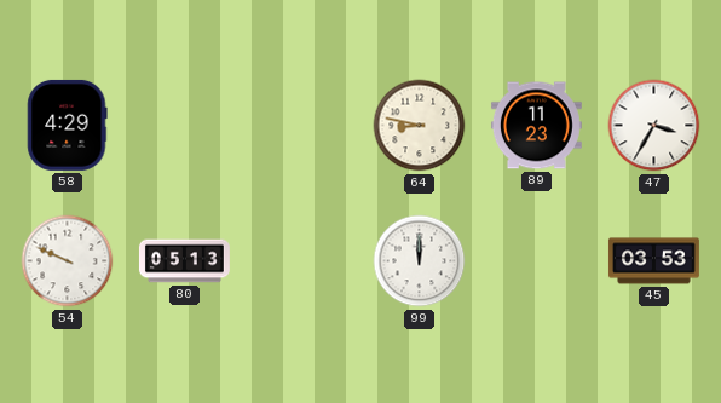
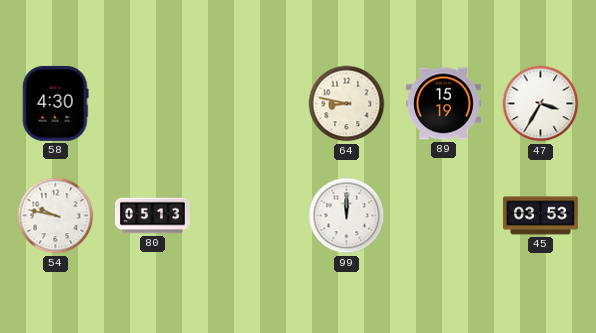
58: 4:29 -> 4:30
89: 11:23 -> 15:19
54: 9:49 -> 9:47
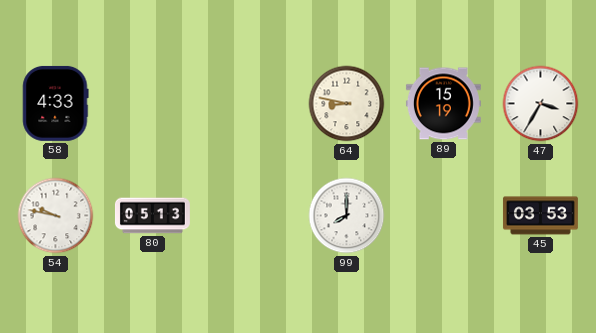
58: 4:30 -> 4:33
99: 12:00 -> 8:00
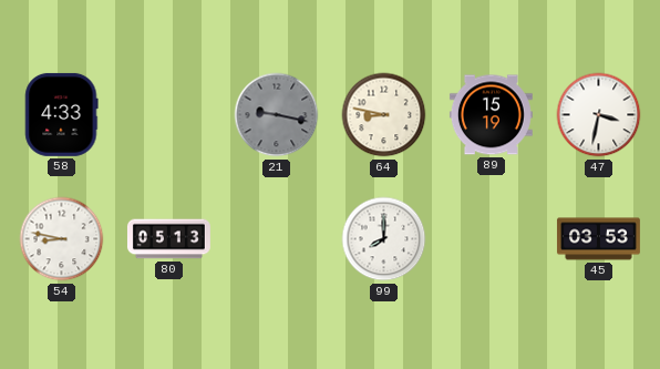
21: none -> 9:17
47: 3:35 -> 3:32
54: 9:47 -> 8:47
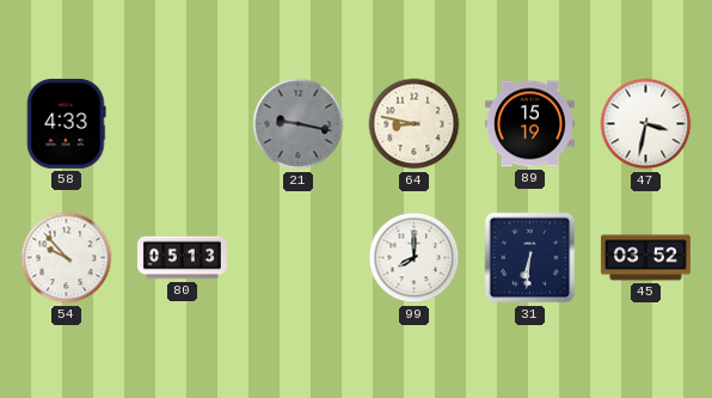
54: 8:47 -> 9:53
31: none -> 6:31
45: 03:53 -> 03:52
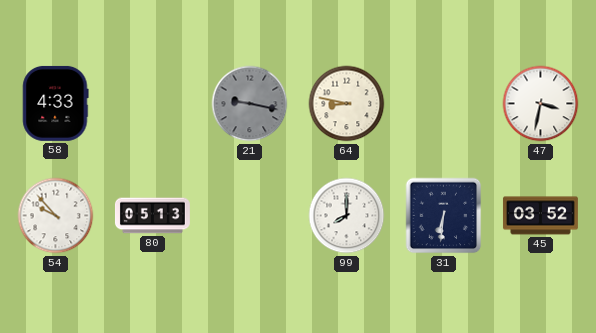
89: 15:19 -> none
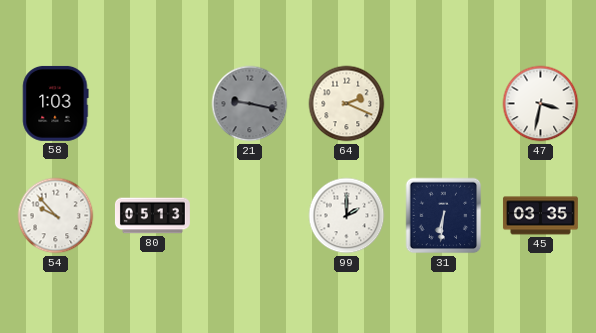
58: 4:33 -> 1:03
64: 8:47 -> 2:19
99: 8:00 -> 2:00
45: 03:52 -> 03:35
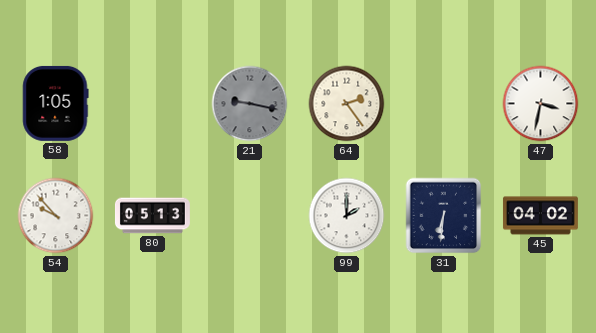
58: 1:03 -> 1:05
64: 2:19 -> 2:24
45: 03:35 -> 04:02
